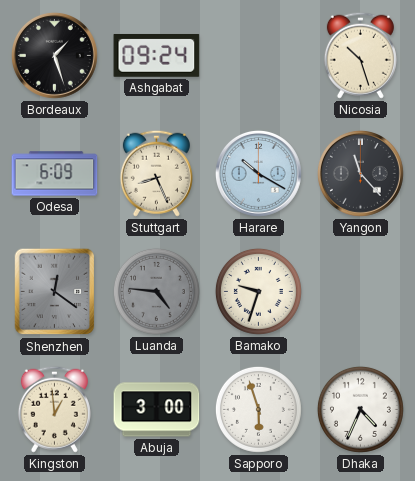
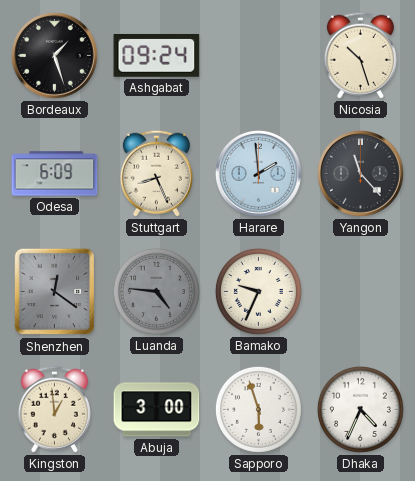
Harare: 10:20 -> 1:59
Bamako: 9:33 -> 9:34
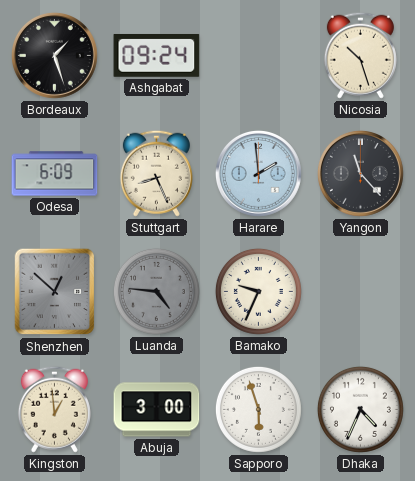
Shenzhen: 12:21 -> 12:52
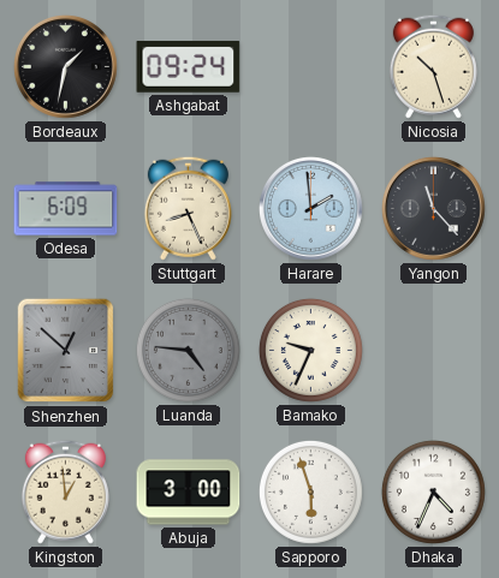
Bordeaux: 1:27 -> 1:32
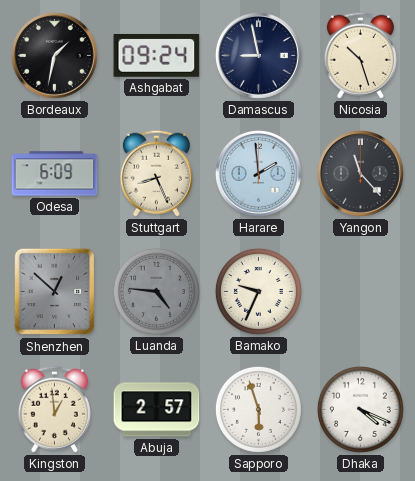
Damascus: none -> 8:58
Abuja: 3:00 -> 2:57
Dhaka: 4:34 -> 4:19
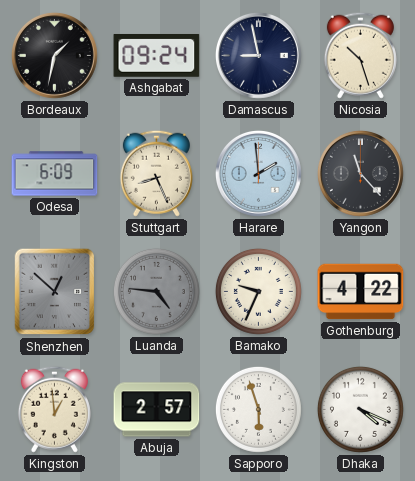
Gothenburg: none -> 4:22
